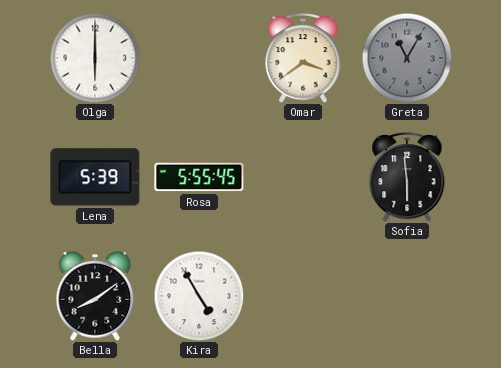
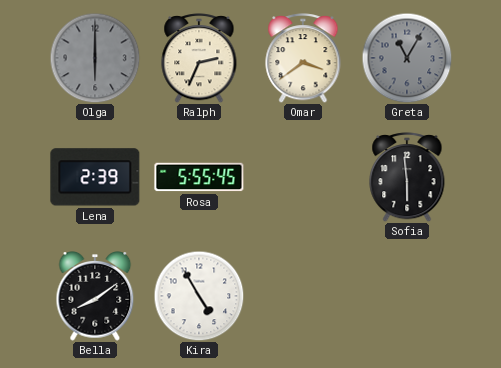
Olga dial: white -> grey
Ralph: none -> 2:34
Lena: 5:39 -> 2:39
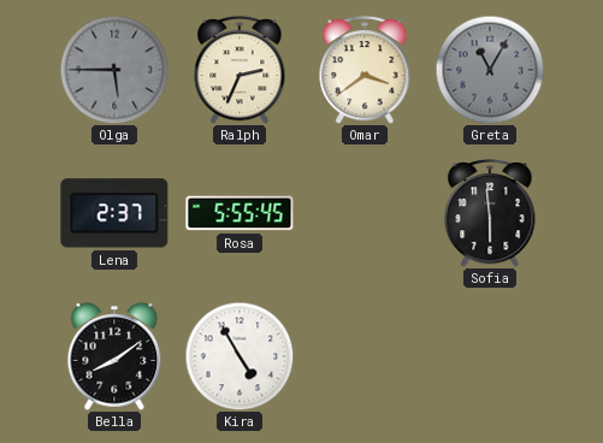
Olga: 6:00 -> 5:45
Lena: 2:39 -> 2:37
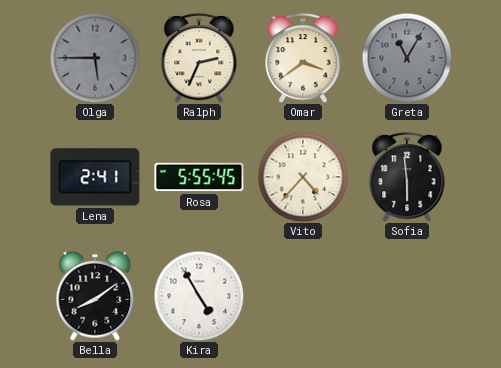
Lena: 2:37 -> 2:41
Vito: none -> 4:37
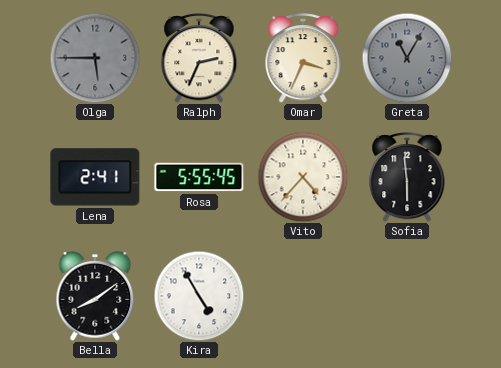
Omar: 3:39 -> 3:34
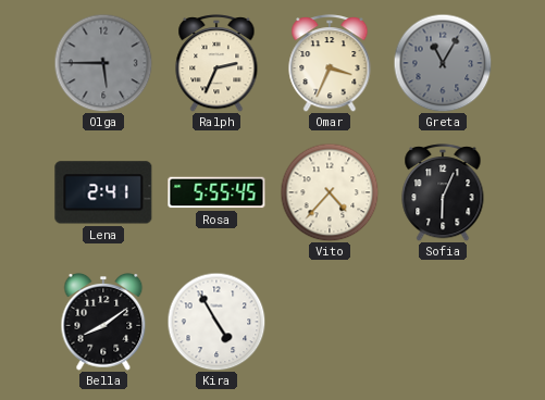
Sofia: 5:59 -> 6:04
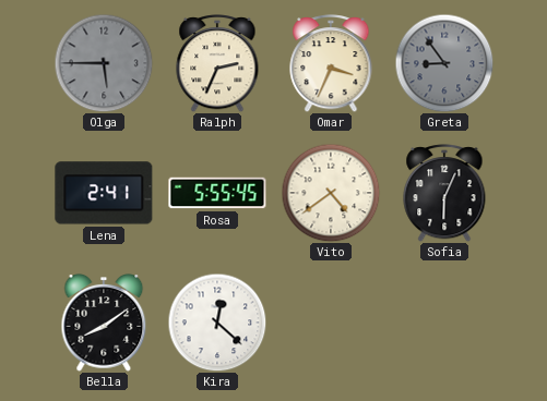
Greta: 11:05 -> 8:54
Vito: 4:37 -> 4:39
Kira: 4:55 -> 12:22
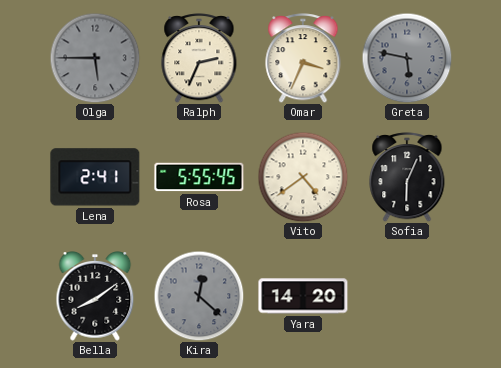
Greta: 8:54 -> 5:47
Kira dial: white -> grey
Yara: none -> 14:20
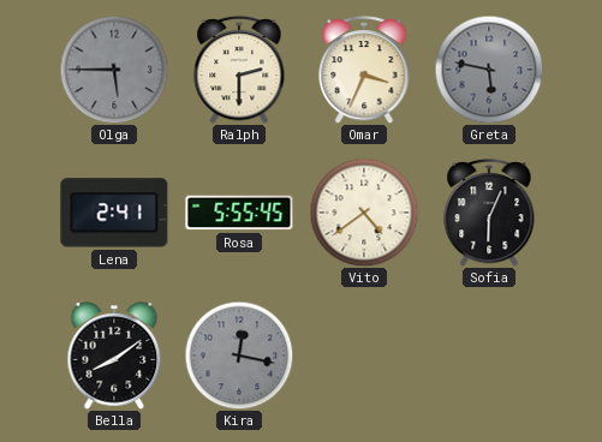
Ralph: 2:34 -> 2:30
Kira: 12:22 -> 12:17
Yara: 14:20 -> none
